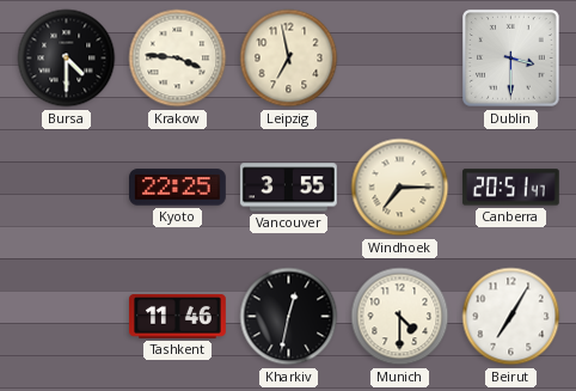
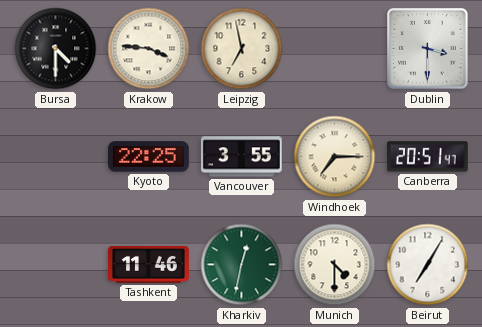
Kharkiv dial: black -> green
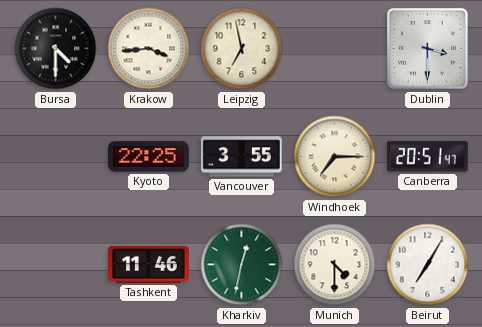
Krakow: 3:46 -> 3:44
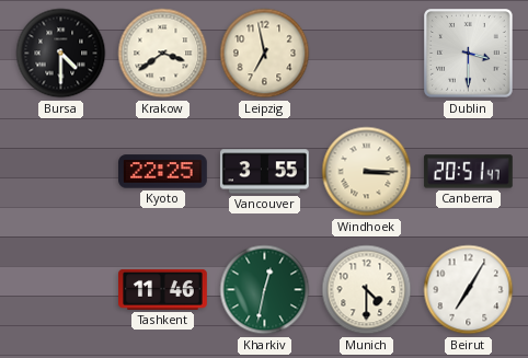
Krakow: 3:44 -> 3:39
Windhoek: 7:15 -> 3:15
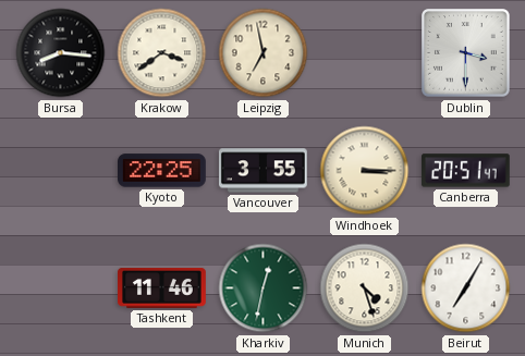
Bursa: 4:30 -> 8:16
Munich: 4:30 -> 4:27
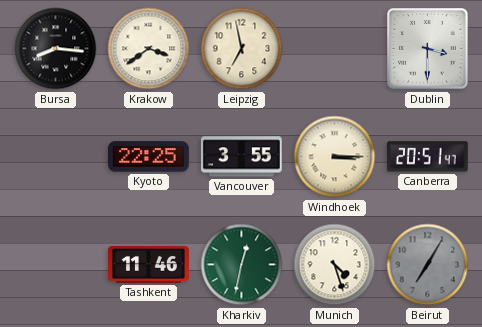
Beirut dial: white -> grey
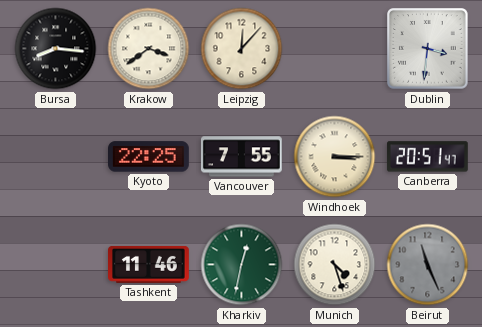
Leipzig: 6:58 -> 12:07
Dublin: 3:30 -> 3:31
Vancouver: 3:55 -> 7:55
Beirut: 7:05 -> 11:26
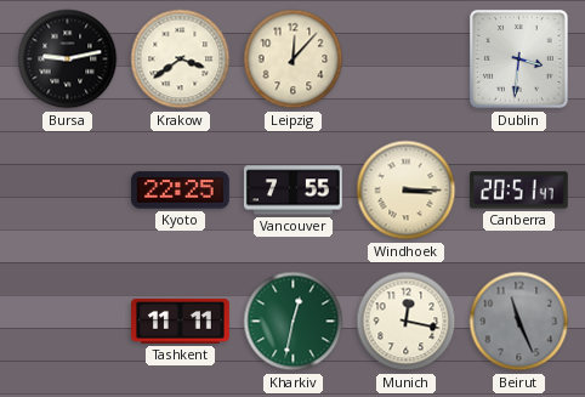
Bursa: 8:16 -> 9:13
Tashkent: 11:46 -> 11:11
Munich: 4:27 -> 12:17
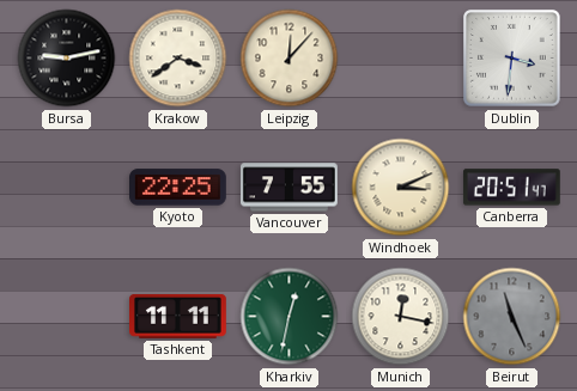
Windhoek: 3:15 -> 3:11
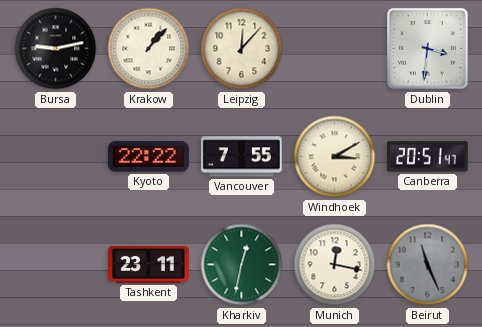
Krakow: 3:39 -> 1:07
Kyoto: 22:25 -> 22:22
Windhoek: 3:11 -> 3:10
Tashkent: 11:11 -> 23:11
